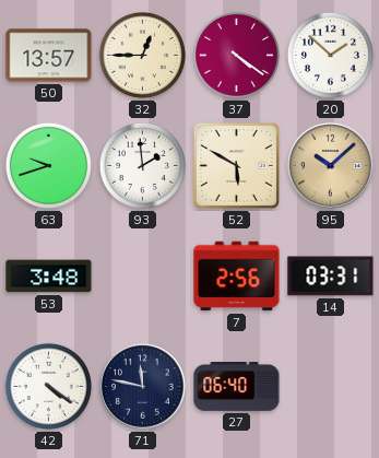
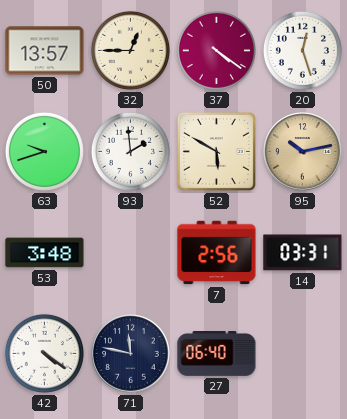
20: 1:52 -> 12:27
95: 10:08 -> 10:13
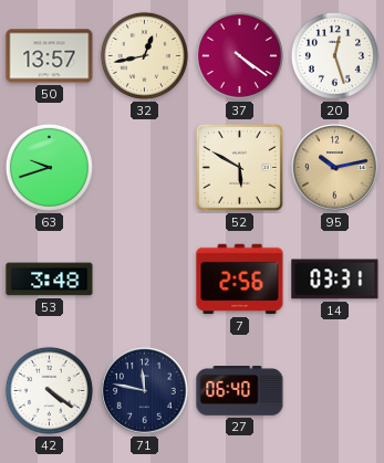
32: 12:45 -> 12:43
93: 1:59 -> none
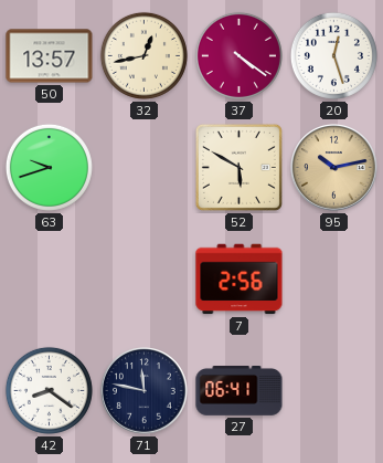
53: 3:48 -> none
14: 03:31 -> none
42: 4:21 -> 8:21
27: 06:40 -> 06:41
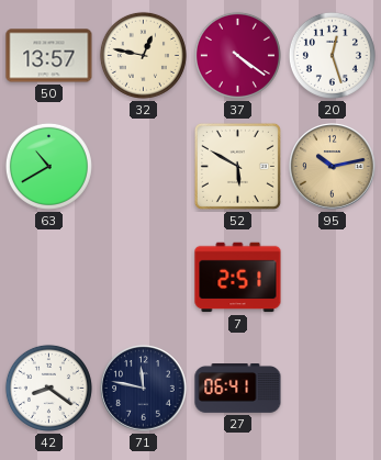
32: 12:43 -> 12:47
63: 9:42 -> 10:40
7: 2:56 -> 2:51
